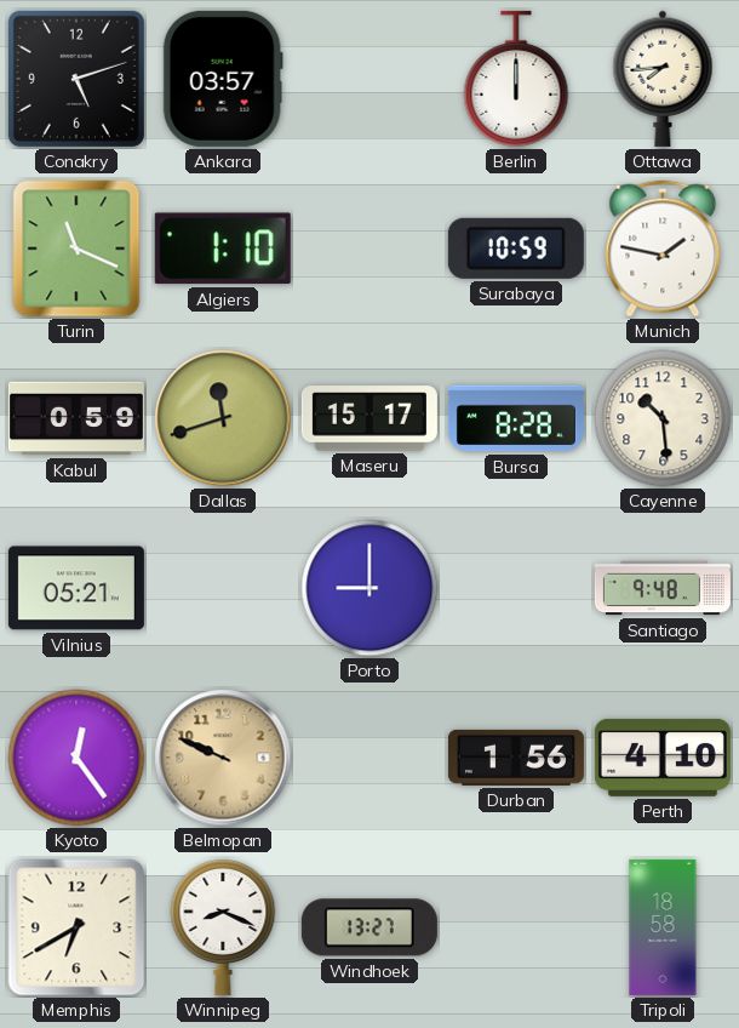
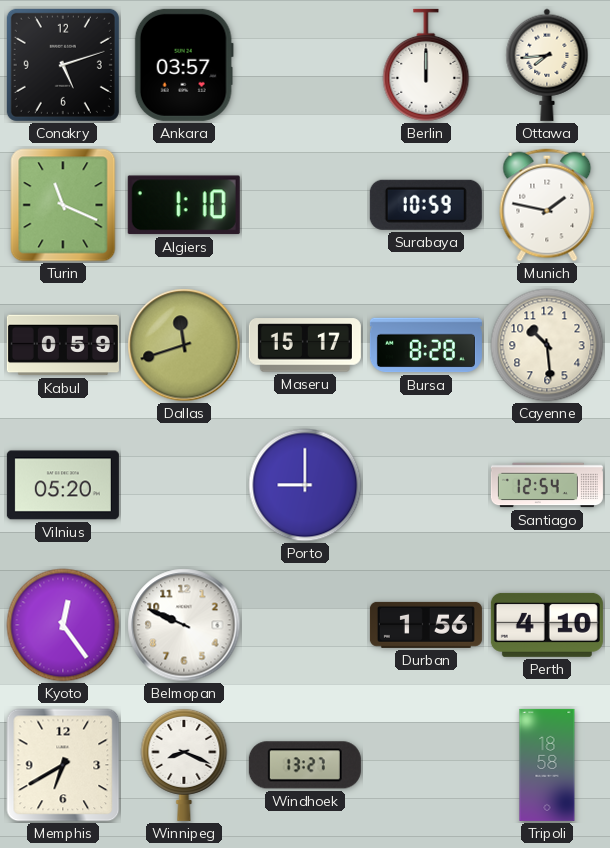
Vilnius: 05:21 -> 05:20
Santiago: 9:48 -> 12:54
Belmopan dial: champagne -> white
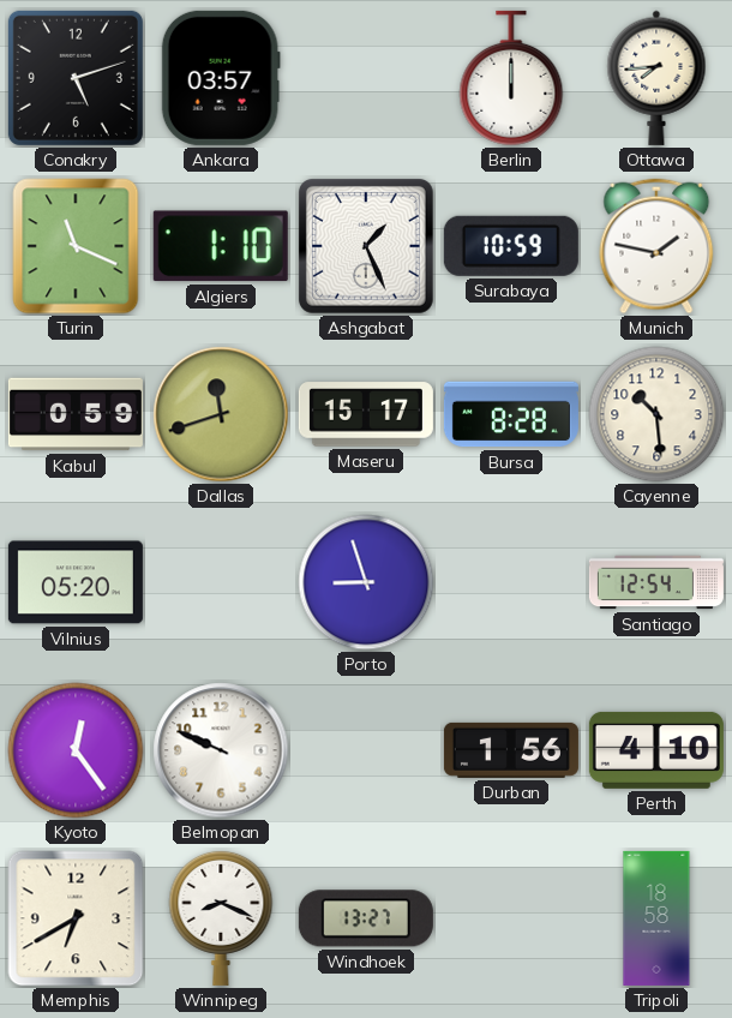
Ashgabat: none -> 1:26
Porto: 9:00 -> 8:57
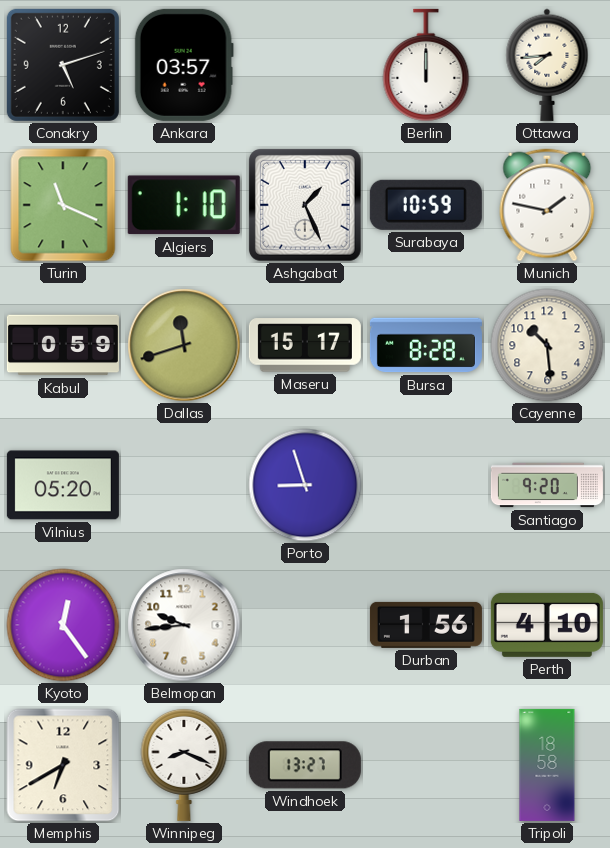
Santiago: 12:54 -> 9:20
Belmopan: 9:49 -> 9:44
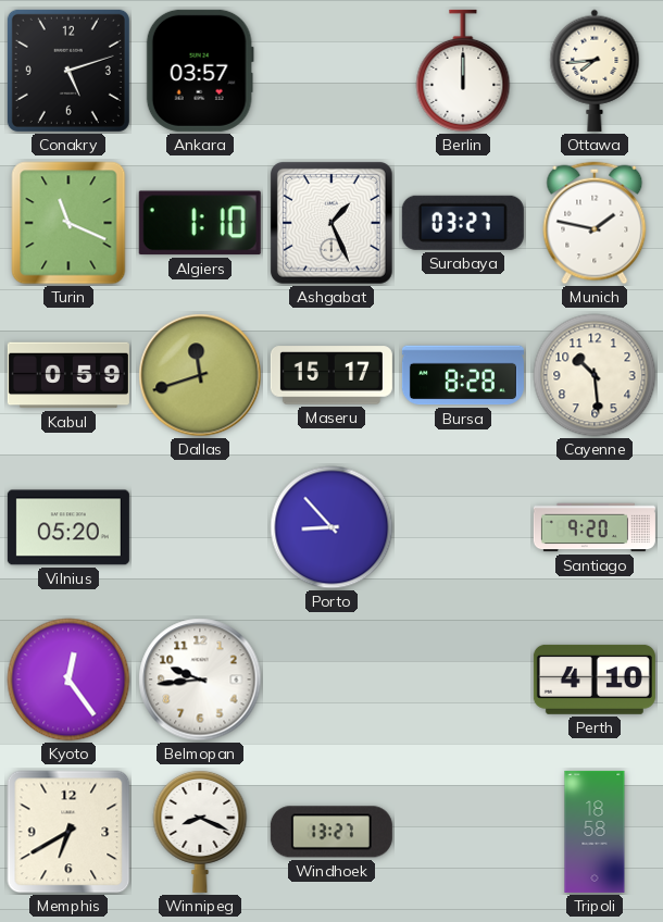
Surabaya: 10:59 -> 03:27
Porto: 8:57 -> 8:53
Durban: 1:56 -> none
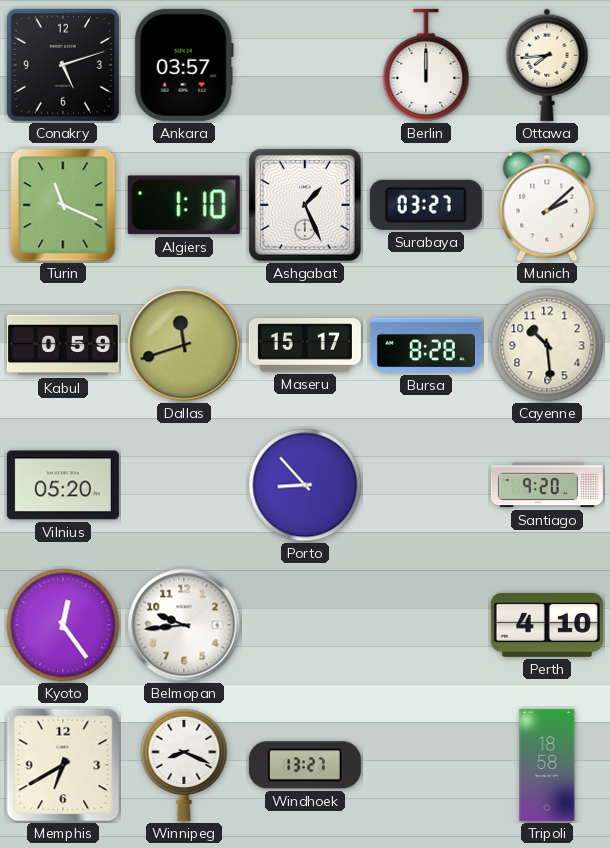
Munich: 1:47 -> 2:08
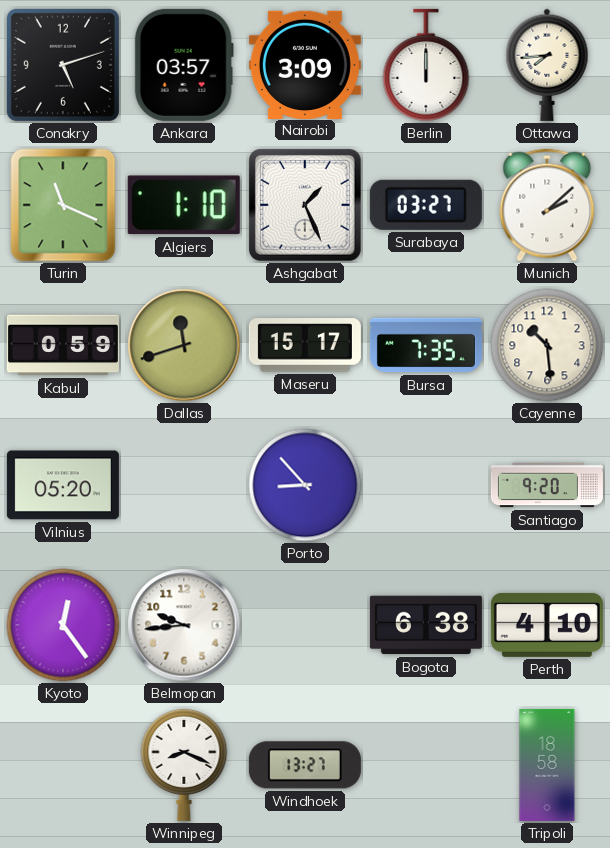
Nairobi: none -> 3:09
Bursa: 8:28 -> 7:35
Bogota: none -> 6:38
Memphis: 6:40 -> none
